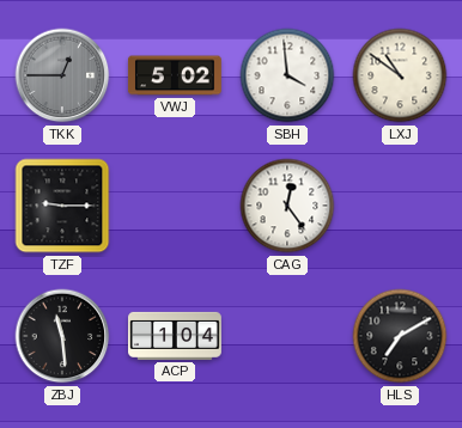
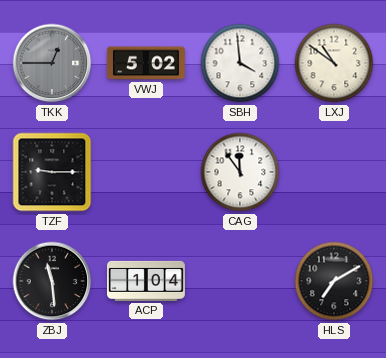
CAG: 12:24 -> 11:54
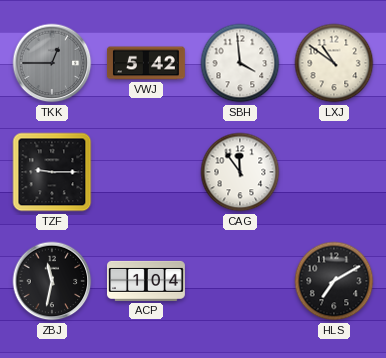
VWJ: 5:02 -> 5:42
ZBJ: 11:29 -> 11:32
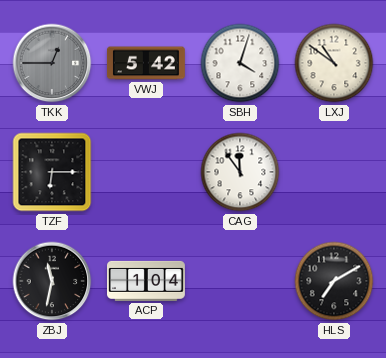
SBH: 3:59 -> 4:03
TZF: 9:15 -> 6:15
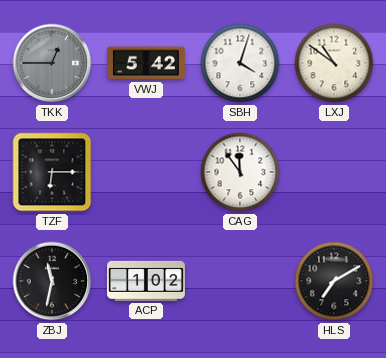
ACP: 1:04 -> 1:02
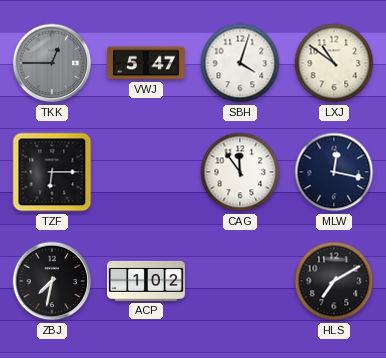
VWJ: 5:42 -> 5:47
MLW: none -> 12:17
ZBJ: 11:32 -> 7:32
